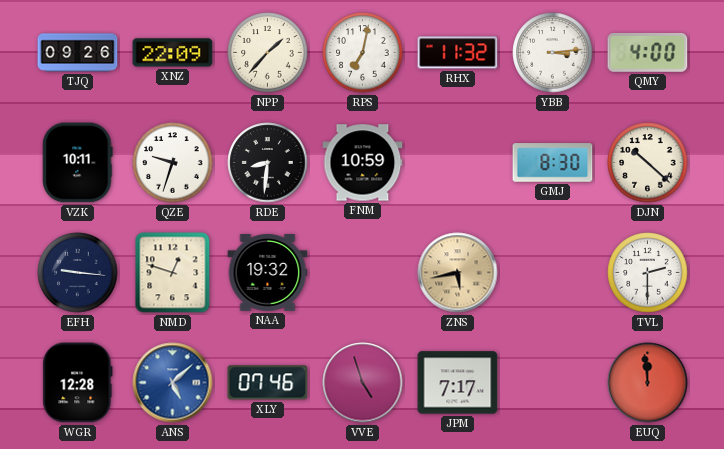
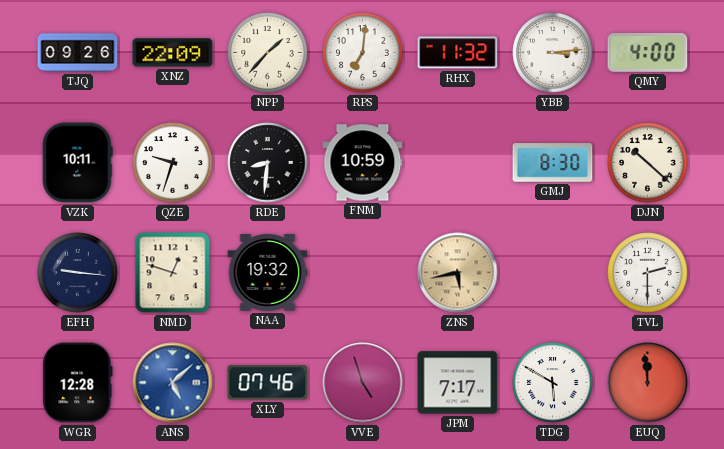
RPS: 7:02 -> 7:01
TDG: none -> 5:50
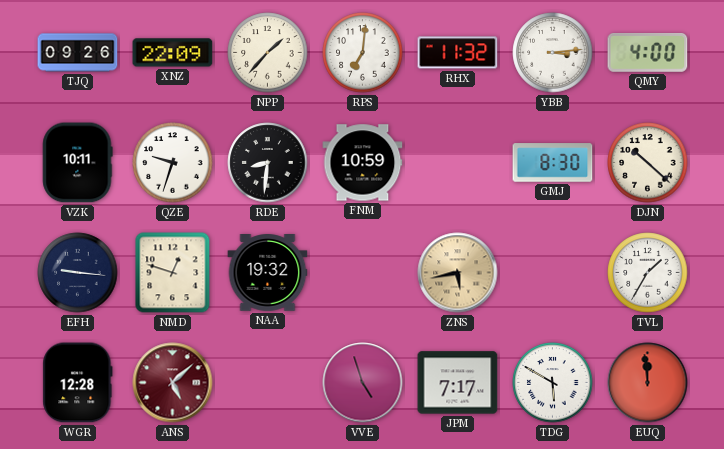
TVL: 2:30 -> 1:35
ANS dial: blue -> burgundy
XLY: 07:46 -> none
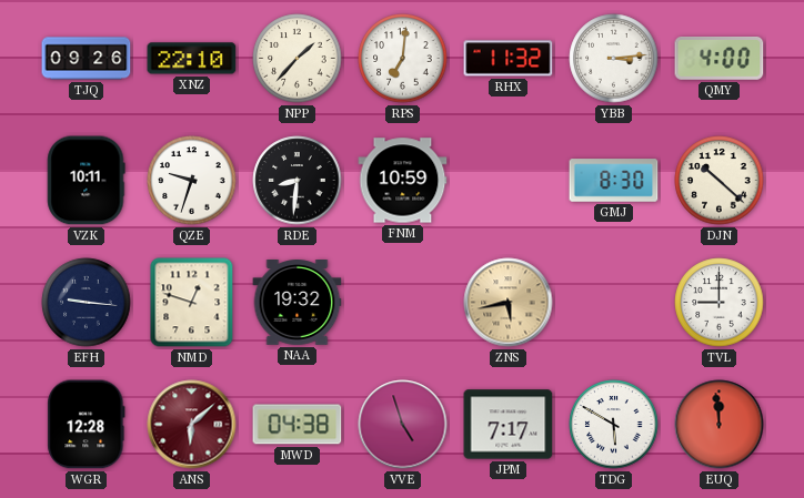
XNZ: 22:09 -> 22:10
TVL: 1:35 -> 9:00
ANS: 5:08 -> 6:08
MWD: none -> 04:38
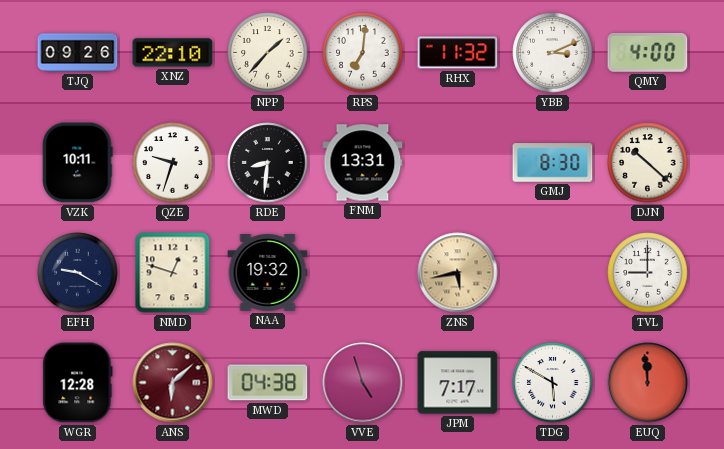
YBB: 3:14 -> 3:11
FNM: 10:59 -> 13:31
EFH: 9:16 -> 9:20
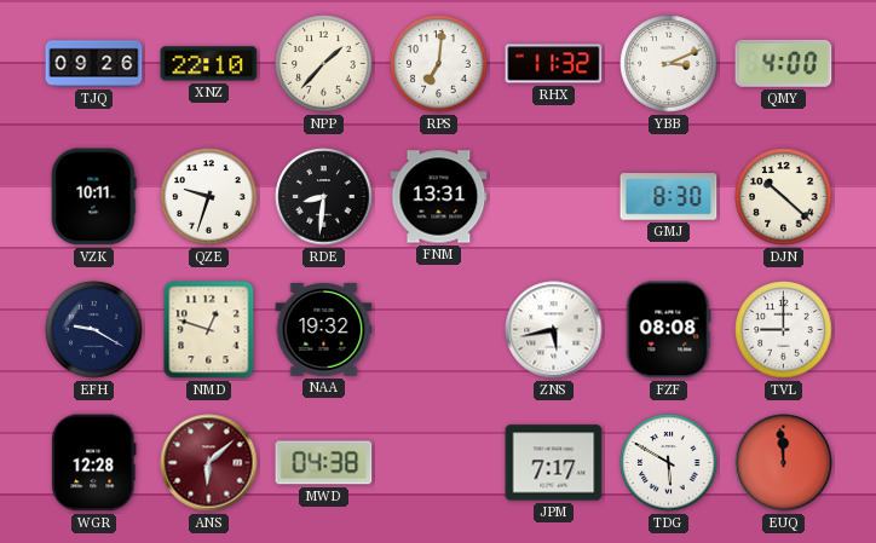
ZNS dial: champagne -> white
FZF: none -> 08:08
VVE: 4:57 -> none
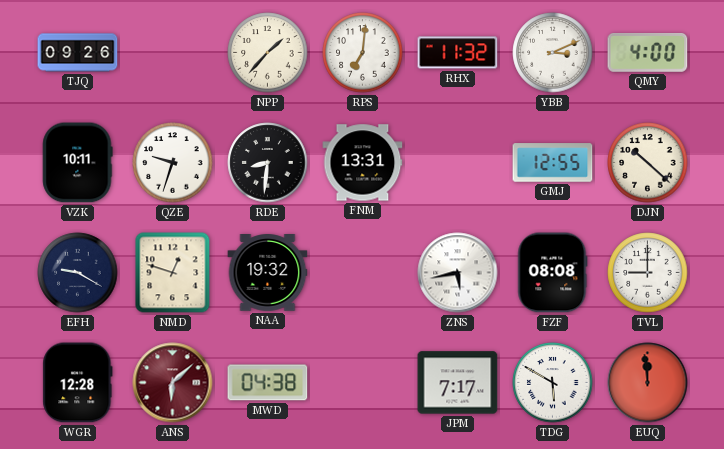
XNZ: 22:10 -> none
GMJ: 8:30 -> 12:55
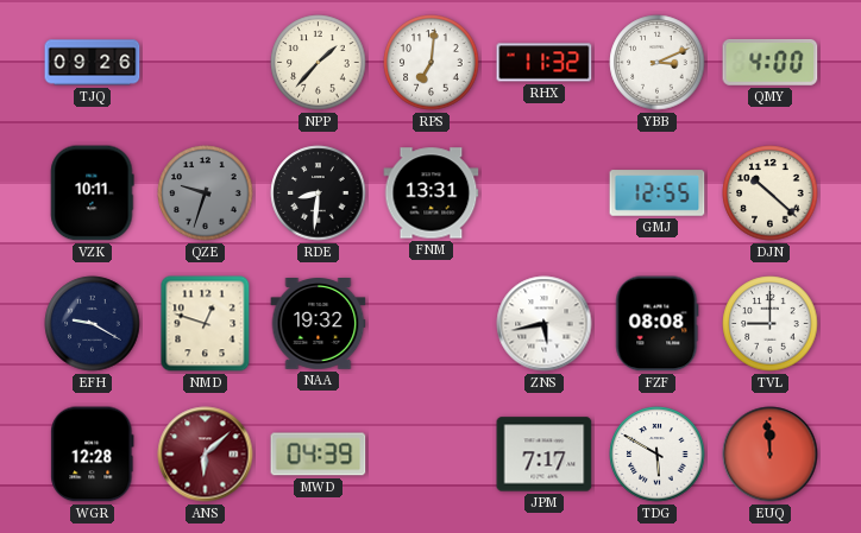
QZE dial: white -> grey
MWD: 04:38 -> 04:39
